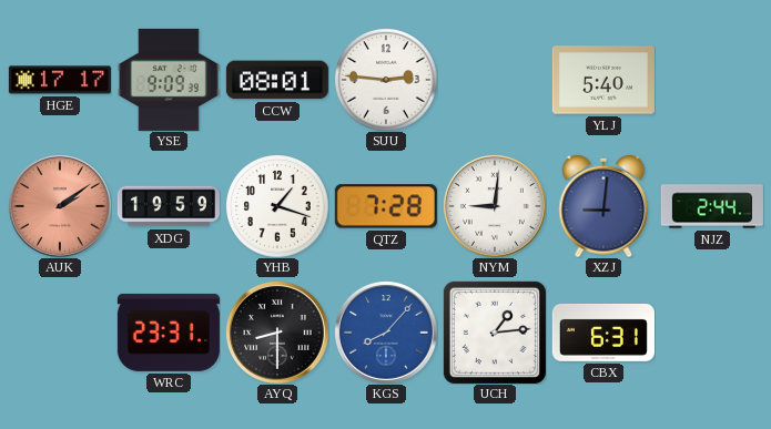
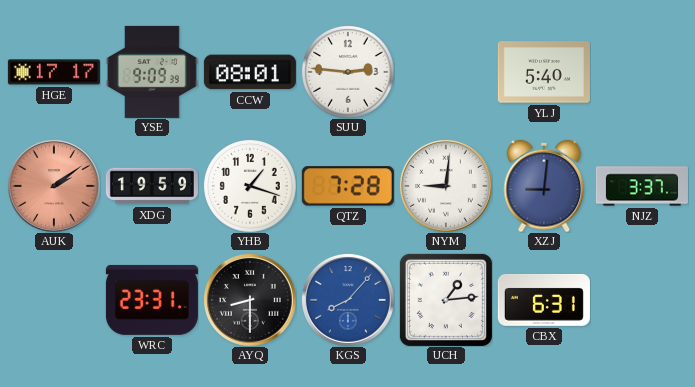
NJZ: 2:44 -> 3:37
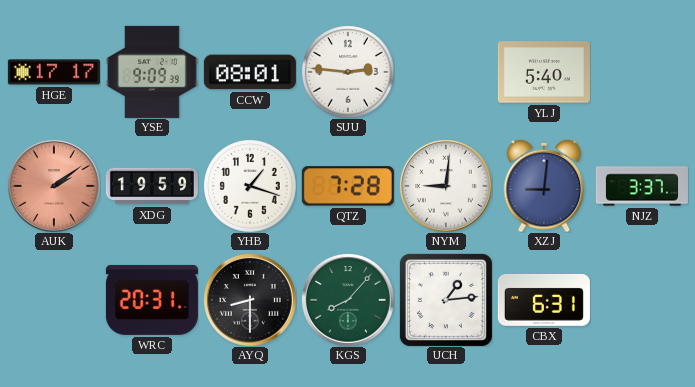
WRC: 23:31 -> 20:31
KGS dial: blue -> green
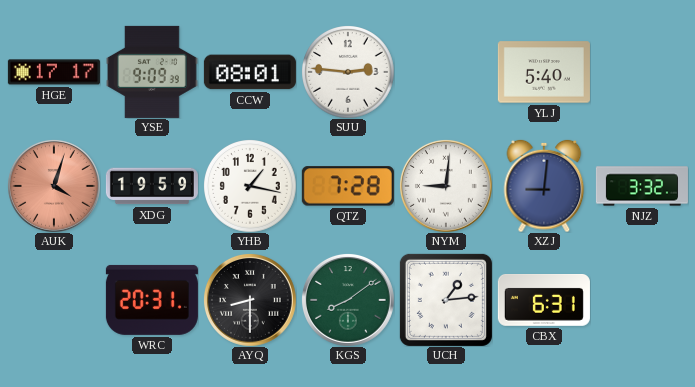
AUK: 2:09 -> 4:03
YHB: 1:18 -> 1:17
NJZ: 3:37 -> 3:32
KGS: 8:07 -> 8:09
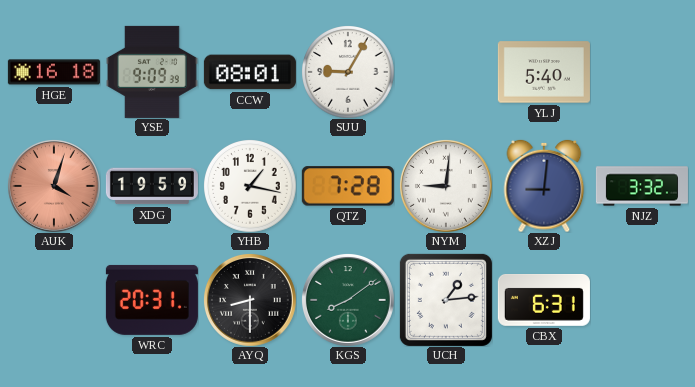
HGE: 17:17 -> 16:18
SUU: 2:46 -> 9:05
